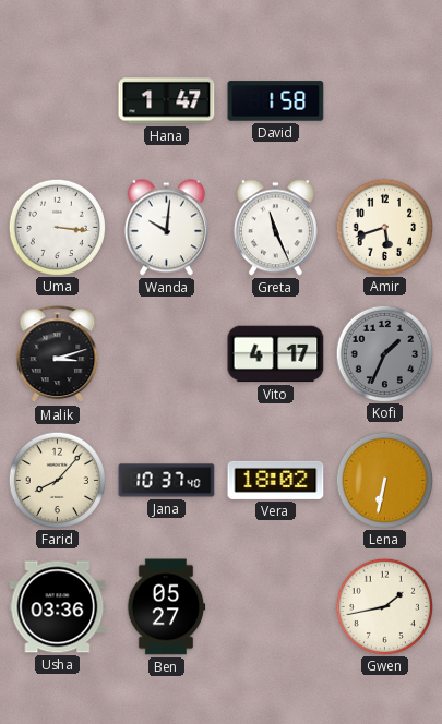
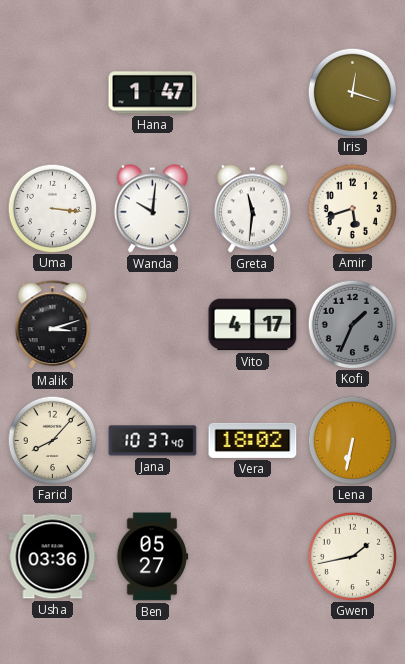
David: 1:58 -> none
Iris: none -> 12:18
Greta: 11:26 -> 11:31
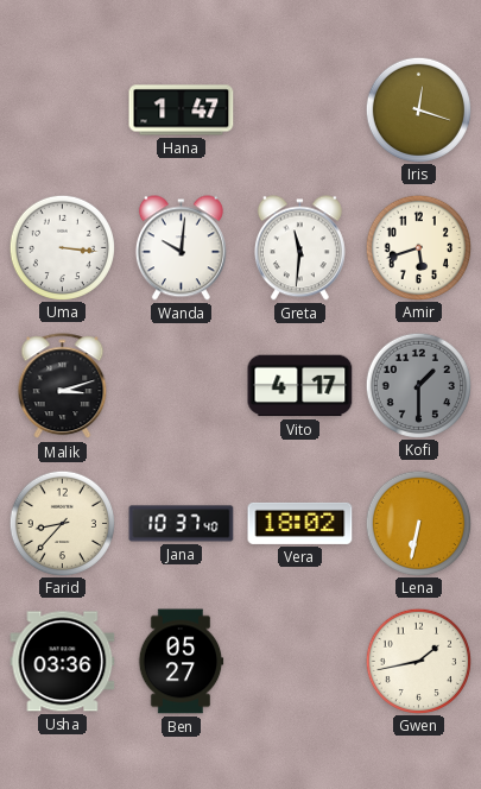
Kofi: 1:34 -> 1:30
Farid: 8:07 -> 8:37
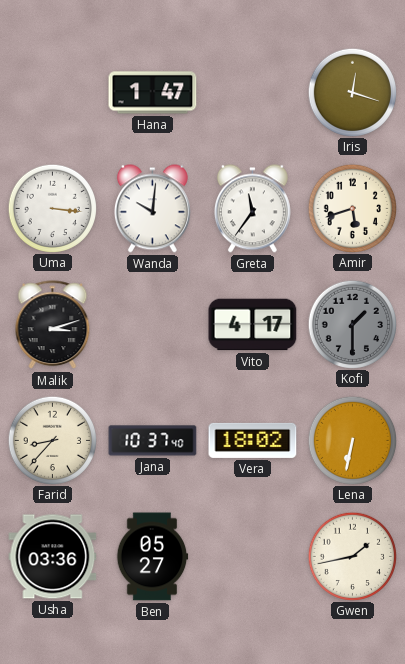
Greta: 11:31 -> 11:36
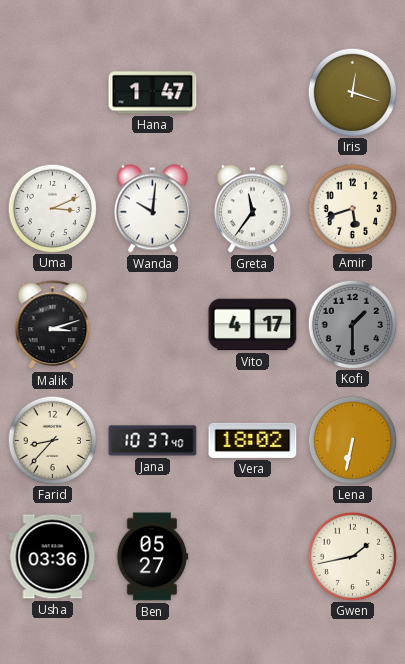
Uma: 3:16 -> 3:11
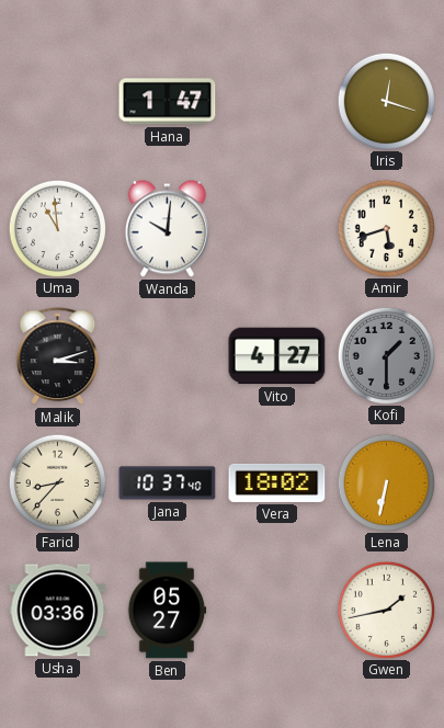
Uma: 3:11 -> 10:59
Greta: 11:36 -> none
Vito: 4:17 -> 4:27
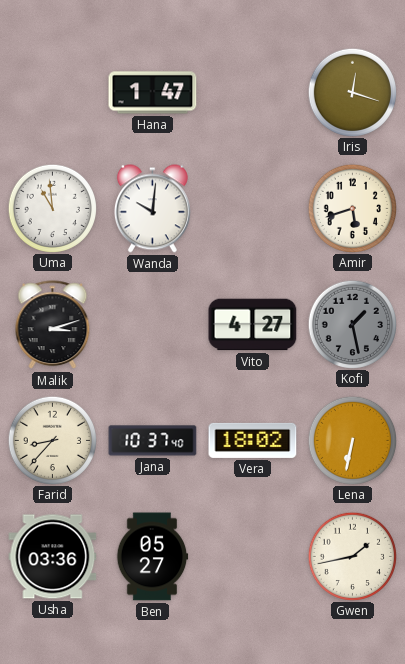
Kofi: 1:30 -> 1:28
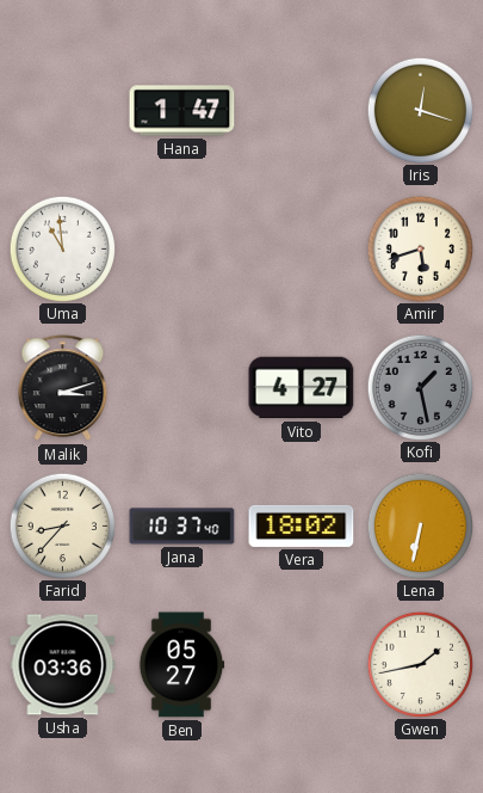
Wanda: 10:01 -> none
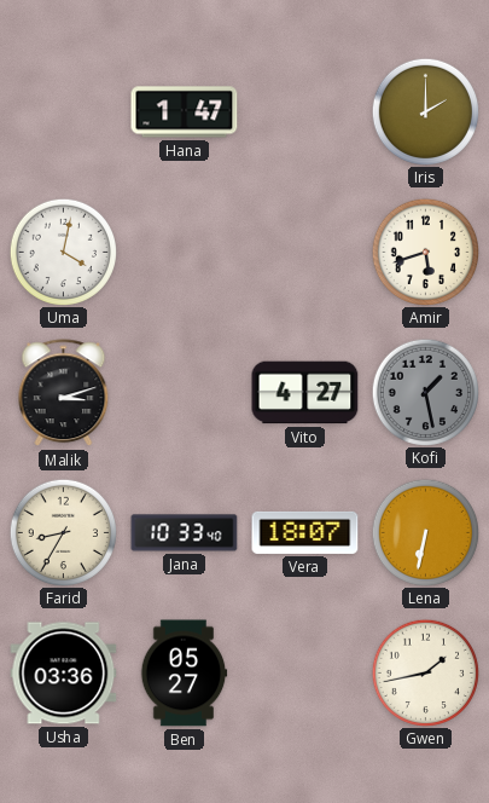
Iris: 12:18 -> 2:00
Uma: 10:59 -> 4:02
Farid: 8:37 -> 8:35
Jana: 10:37 -> 10:33
Vera: 18:02 -> 18:07
